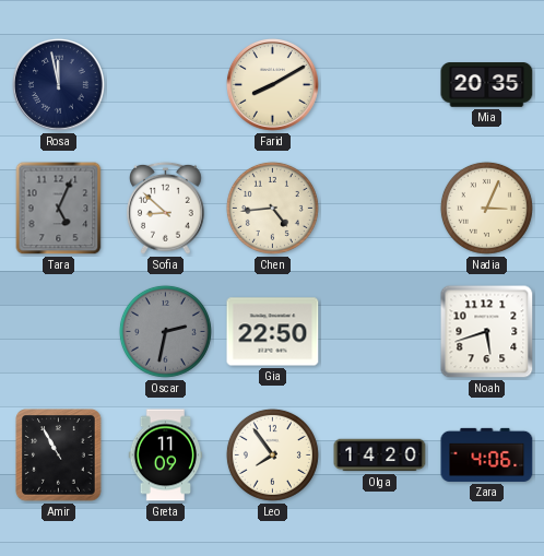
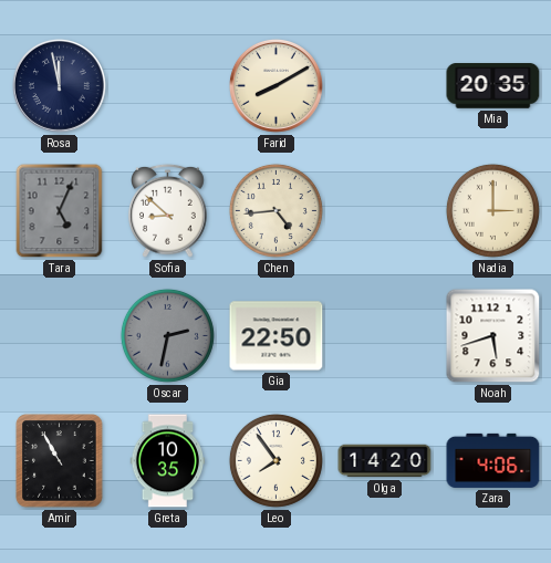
Nadia: 3:04 -> 3:00
Greta: 11:09 -> 10:35
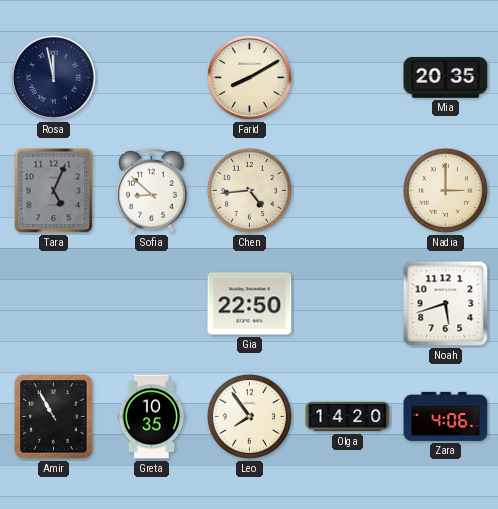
Oscar: 2:32 -> none
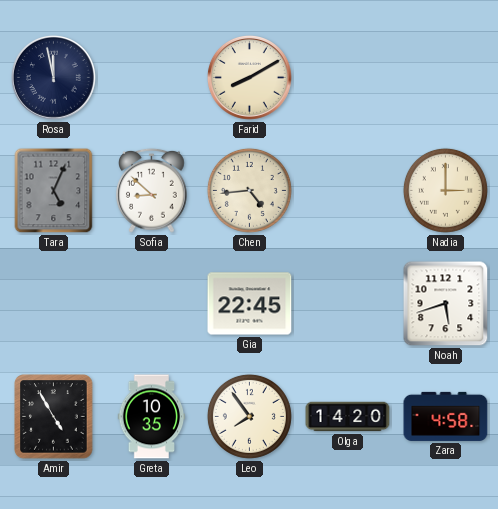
Mia: 20:35 -> none
Gia: 22:50 -> 22:45
Amir: 10:55 -> 4:55
Zara: 4:06 -> 4:58
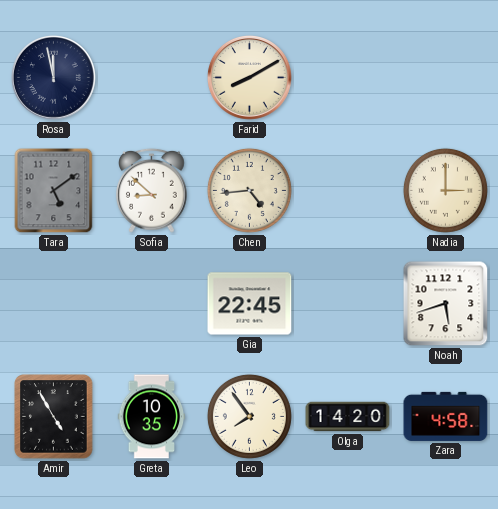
Tara: 5:04 -> 5:09
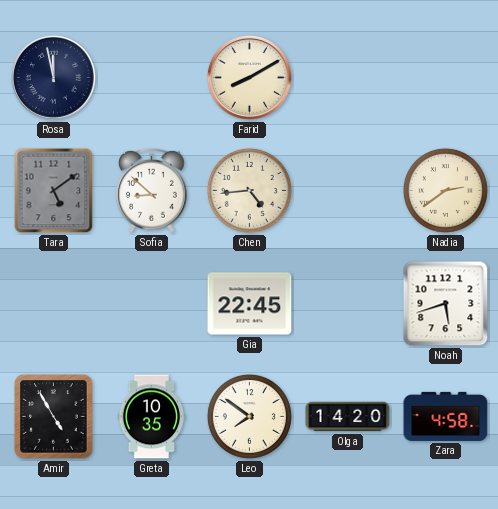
Nadia: 3:00 -> 2:39
Leo: 7:54 -> 7:51
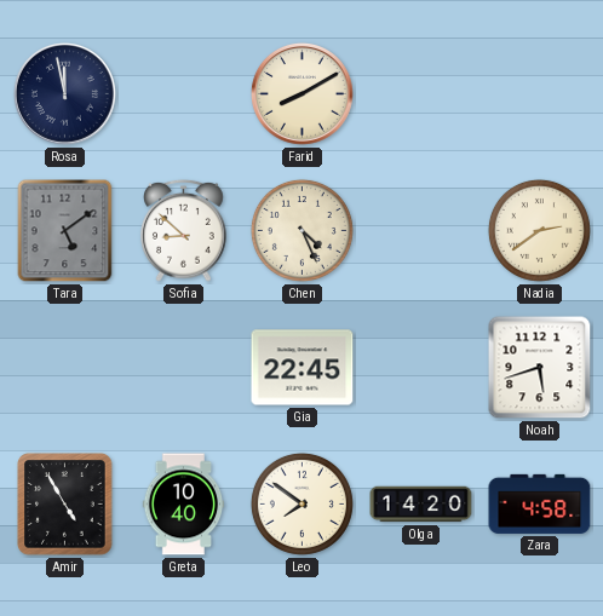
Chen: 4:44 -> 4:26
Greta: 10:35 -> 10:40
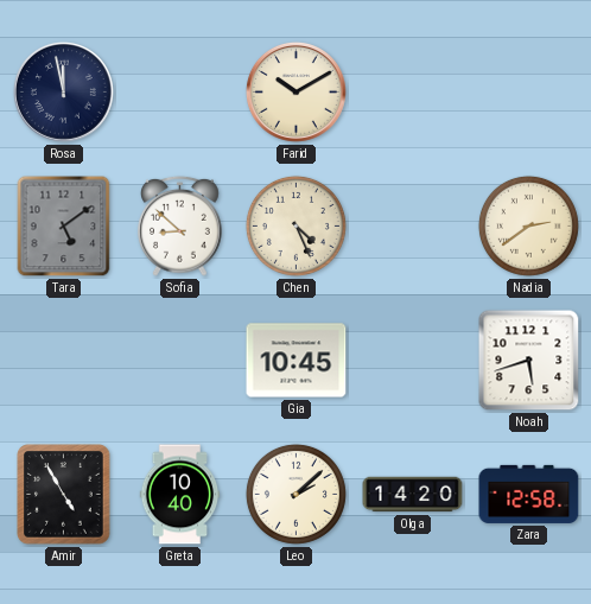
Farid: 8:10 -> 10:10
Gia: 22:45 -> 10:45
Leo: 7:51 -> 2:08
Zara: 4:58 -> 12:58
